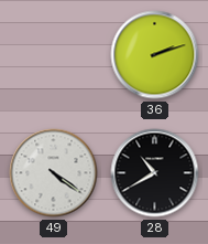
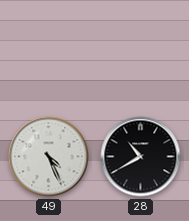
36: 2:12 -> none
49: 4:21 -> 4:26
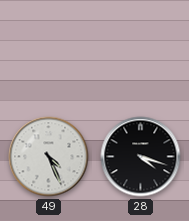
28: 10:40 -> 4:18
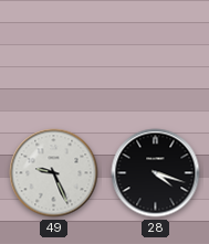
49: 4:26 -> 9:26
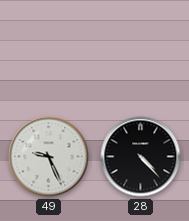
28: 4:18 -> 4:23
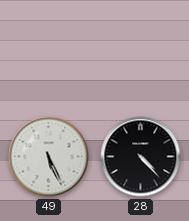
49: 9:26 -> 5:26
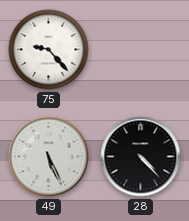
75: none -> 9:23
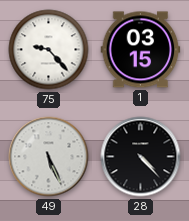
1: none -> 03:15
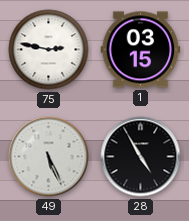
75: 9:23 -> 2:47
28: 4:23 -> 4:55
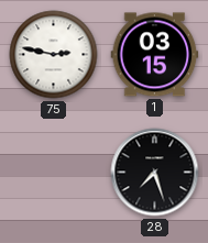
49: 5:26 -> none
28: 4:55 -> 7:27
